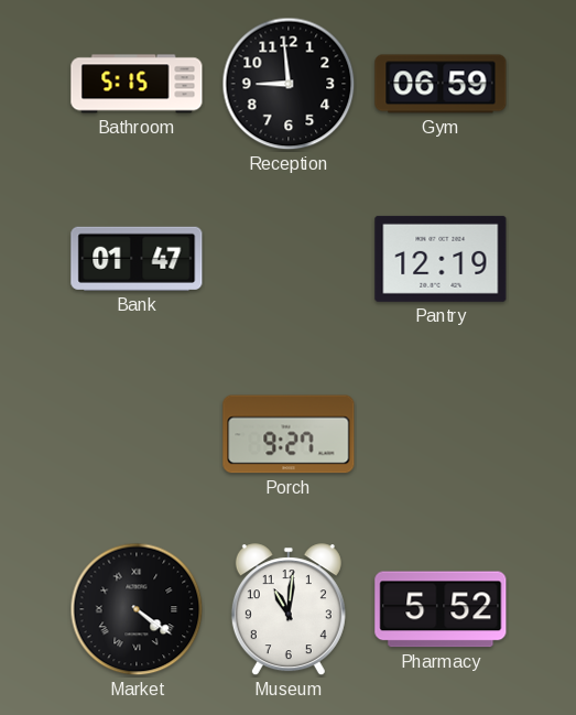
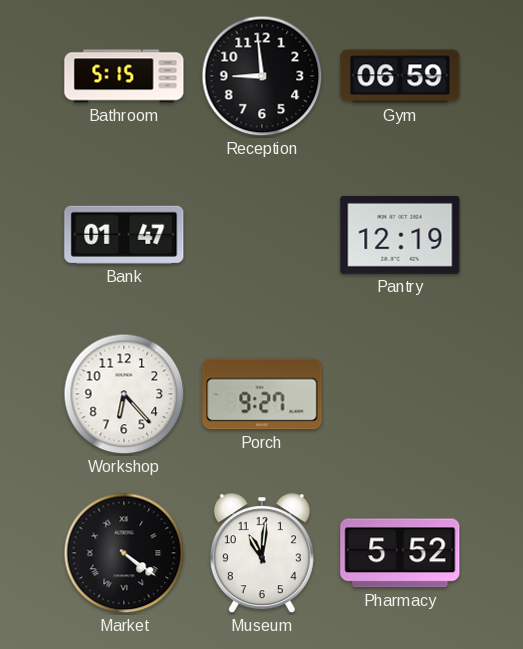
Workshop: none -> 6:23
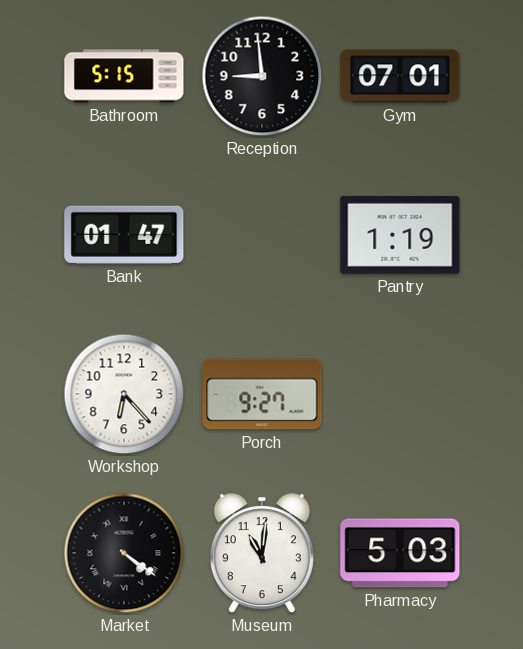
Gym: 06:59 -> 07:01
Pantry: 12:19 -> 1:19
Pharmacy: 5:52 -> 5:03
